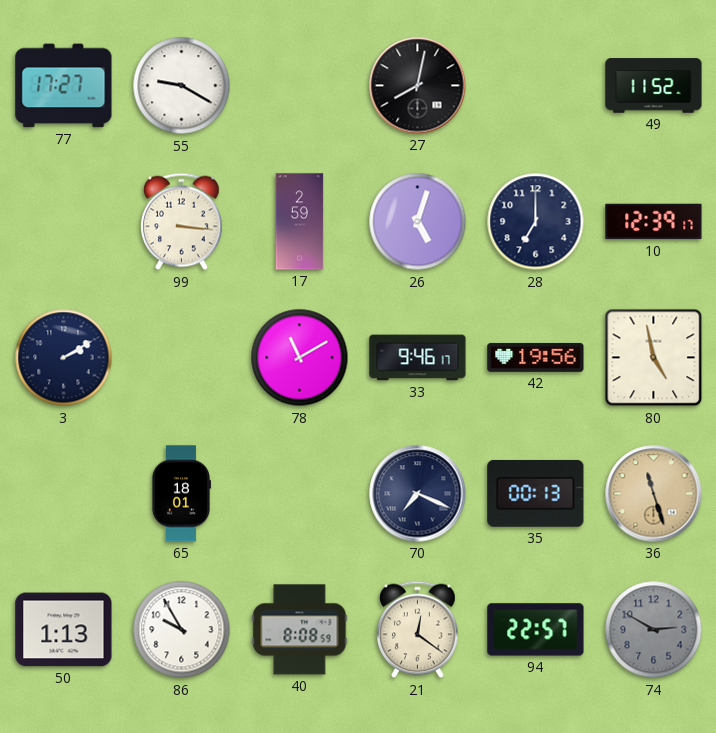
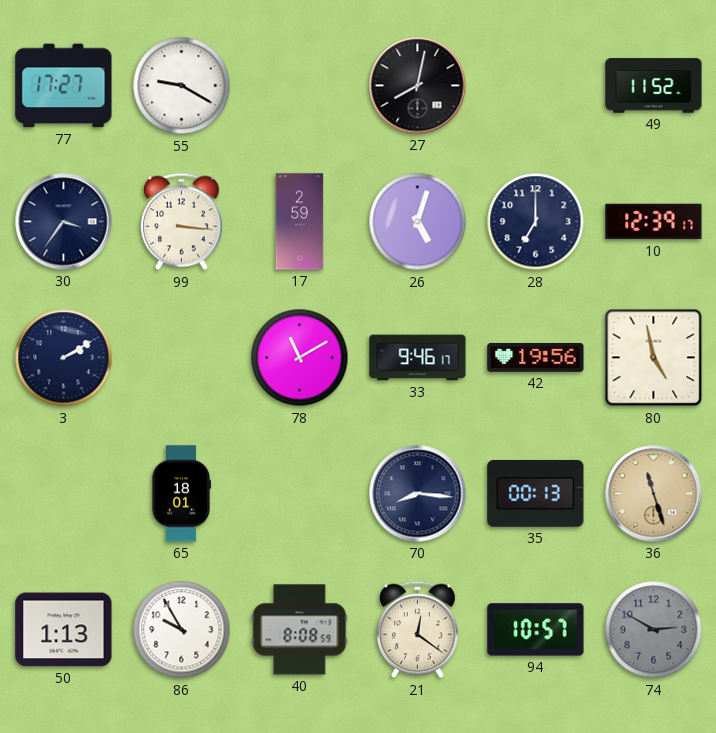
30: none -> 3:36
70: 7:19 -> 8:16
94: 22:57 -> 10:57
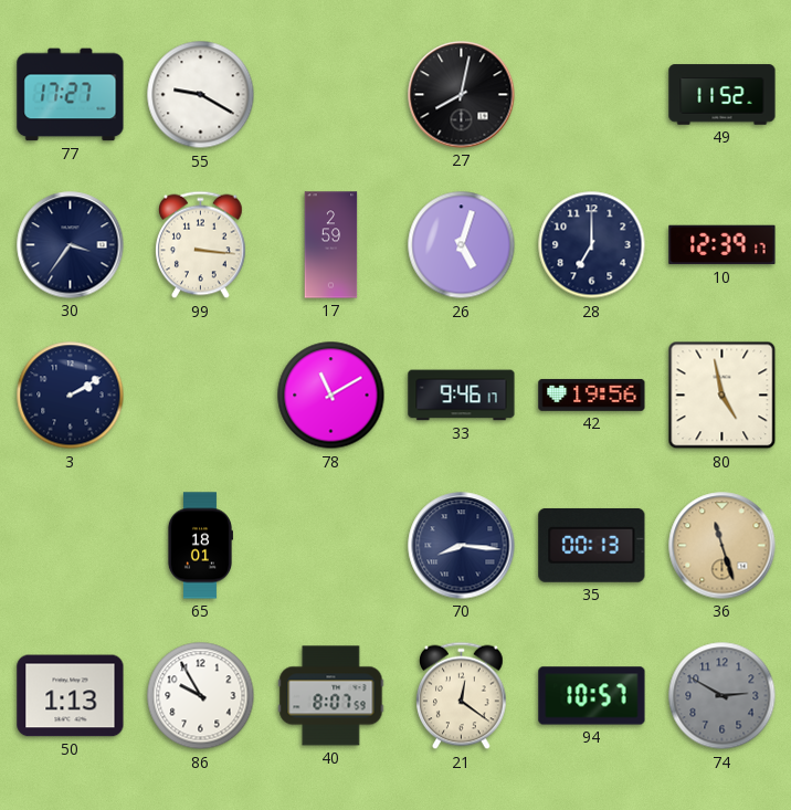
40: 8:08 -> 8:07
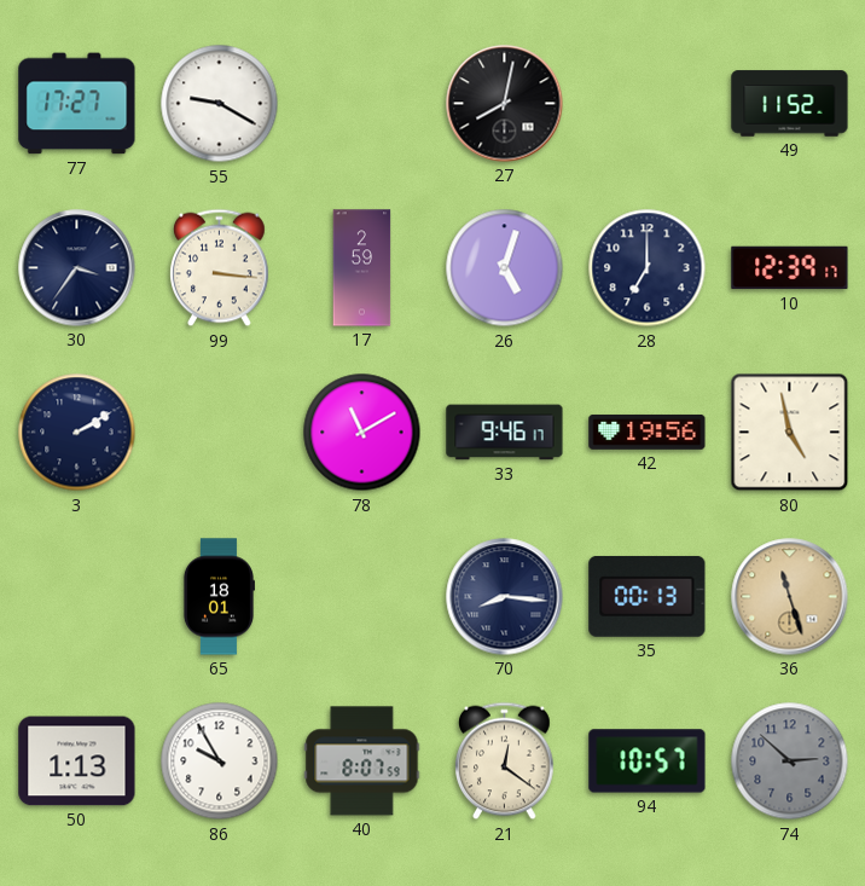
74: 2:50 -> 2:52
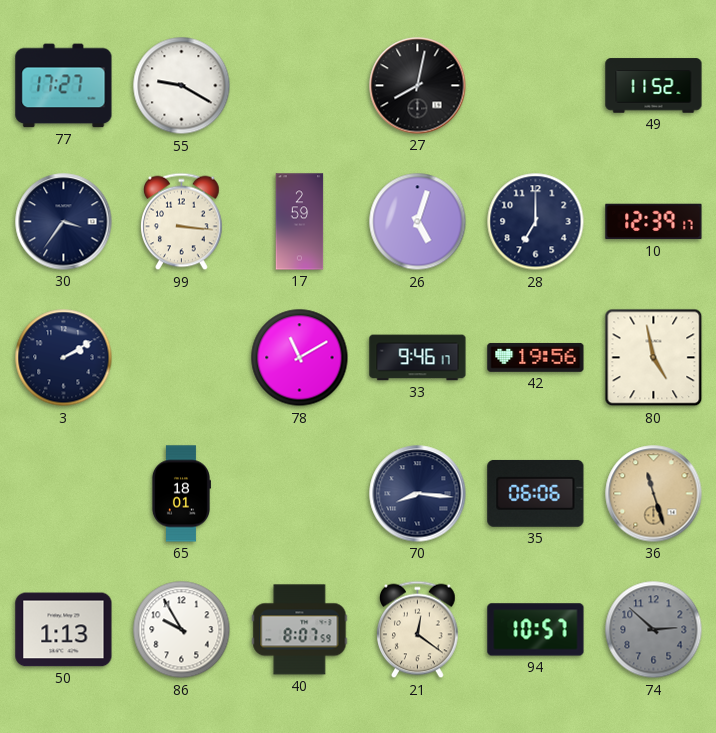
35: 00:13 -> 06:06
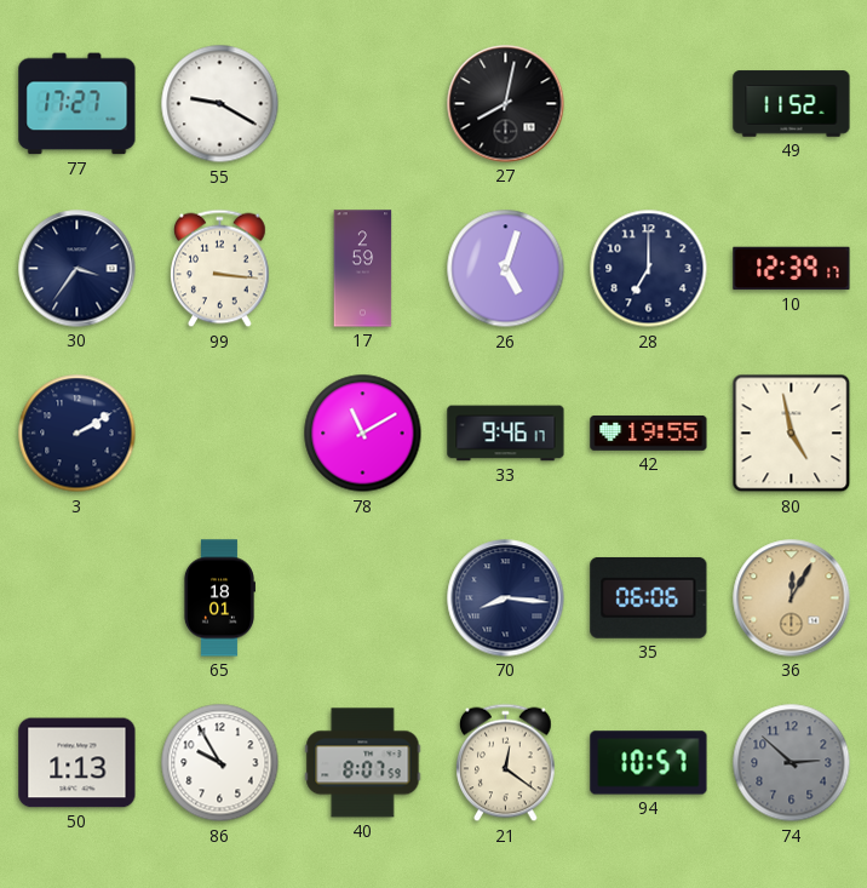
42: 19:56 -> 19:55
36: 11:27 -> 12:05
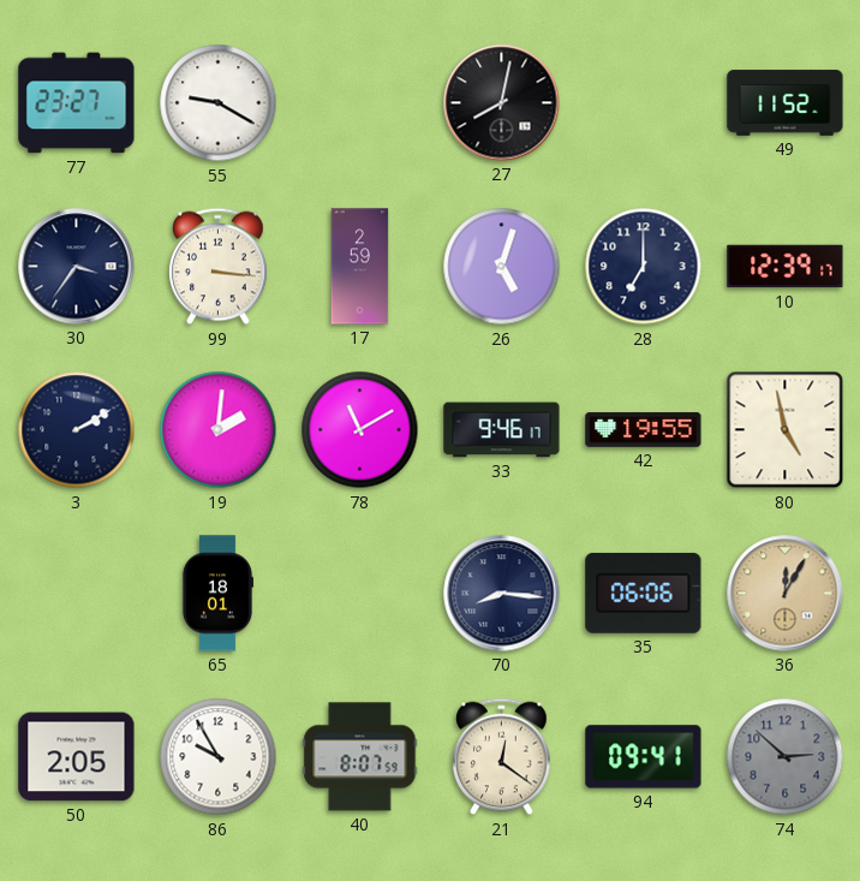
77: 17:27 -> 23:27
19: none -> 2:01
50: 1:13 -> 2:05
94: 10:57 -> 09:41
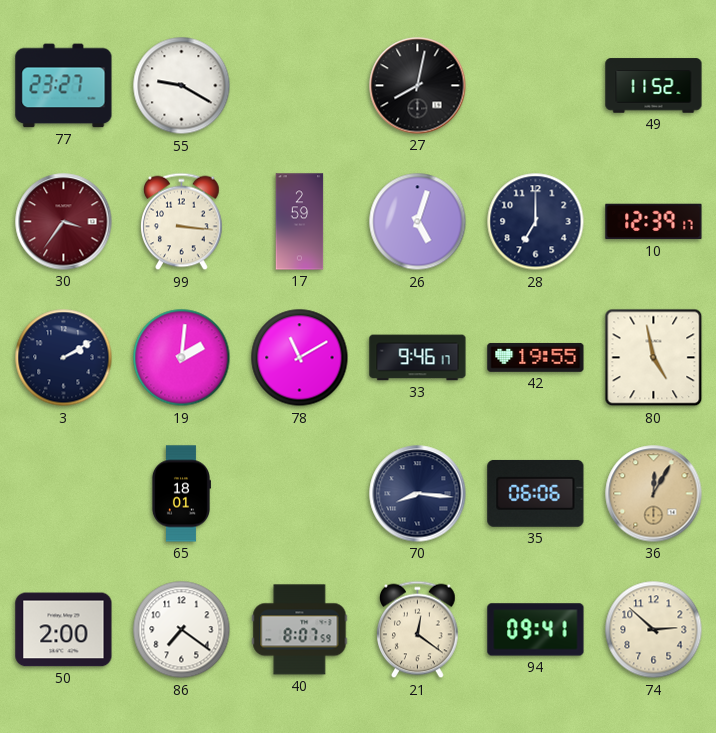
30 dial: navy -> burgundy
50: 2:05 -> 2:00
86: 9:55 -> 7:21
74 dial: grey -> cream
